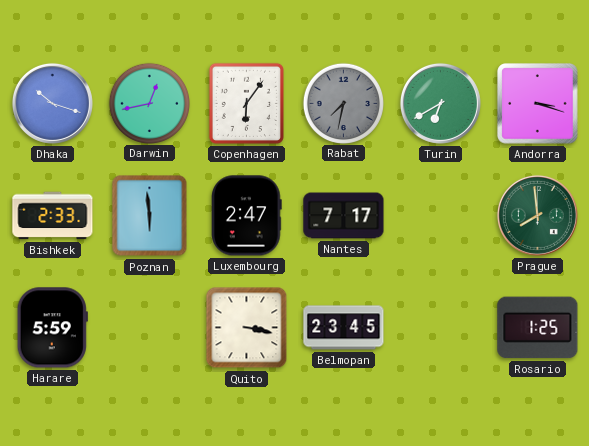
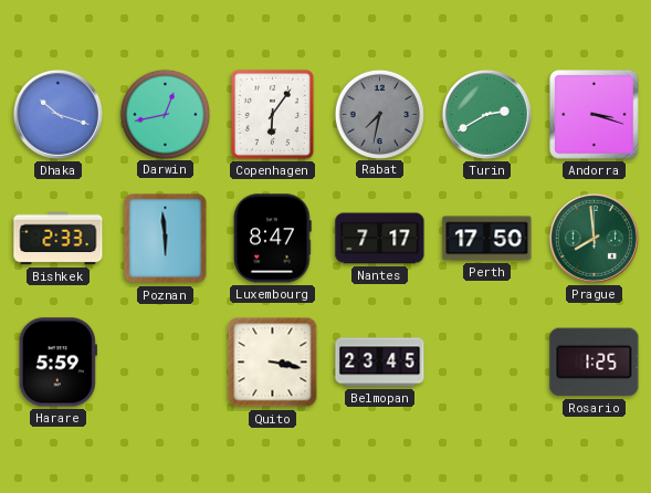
Turin: 6:40 -> 2:40
Luxembourg: 2:47 -> 8:47
Perth: none -> 17:50
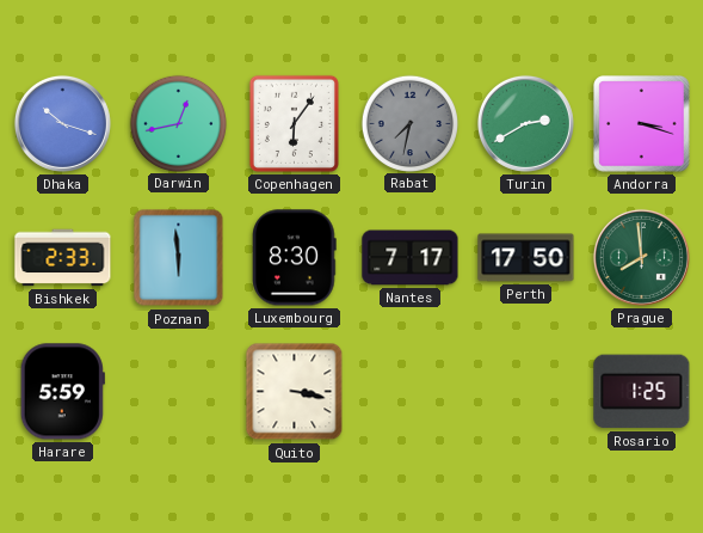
Luxembourg: 8:47 -> 8:30
Belmopan: 23:45 -> none
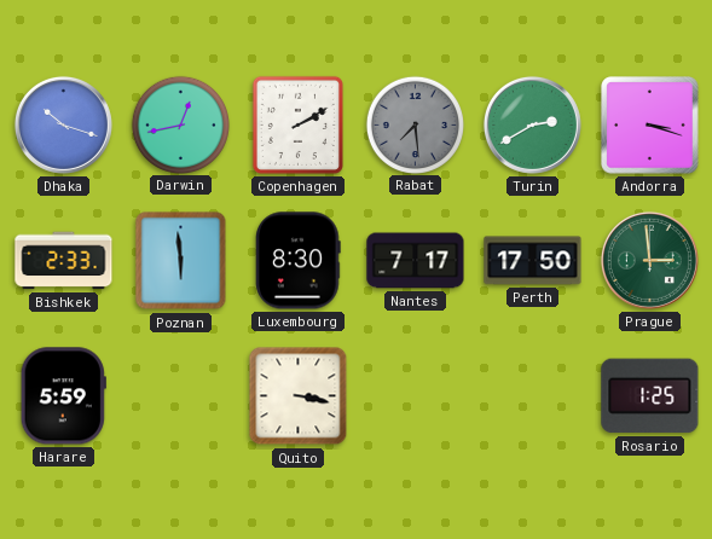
Copenhagen: 6:06 -> 2:10
Rabat: 7:32 -> 7:29
Prague: 7:59 -> 2:59
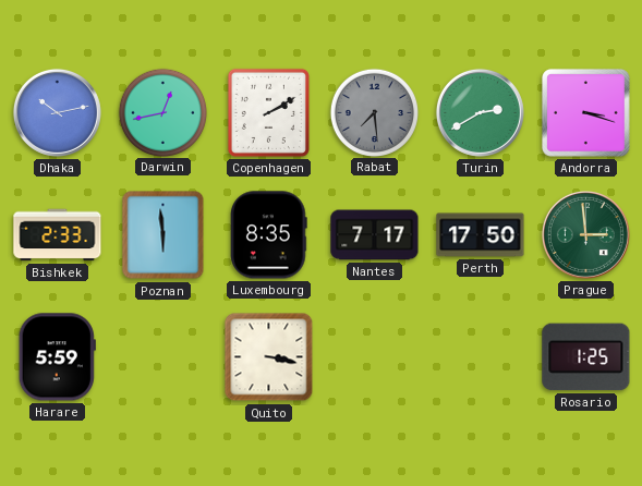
Dhaka: 10:18 -> 10:13
Luxembourg: 8:30 -> 8:35
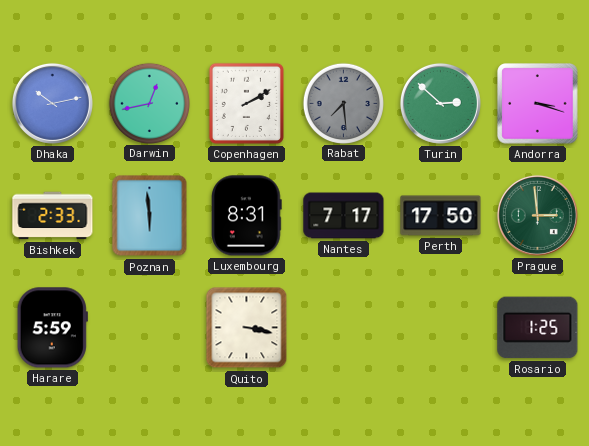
Turin: 2:40 -> 2:52
Luxembourg: 8:35 -> 8:31
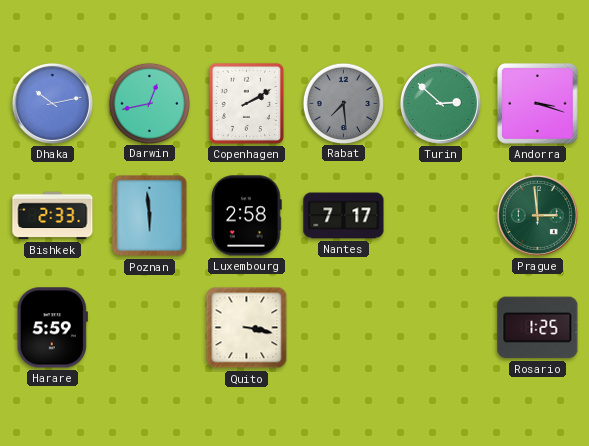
Luxembourg: 8:31 -> 2:58
Perth: 17:50 -> none
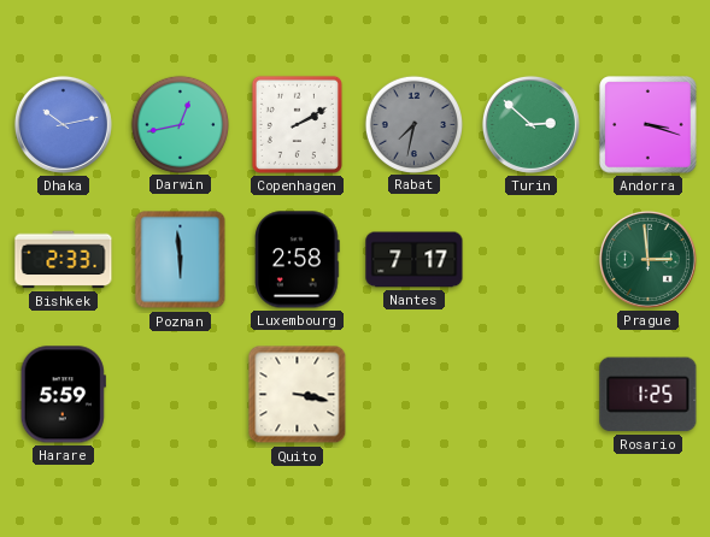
Rabat: 7:29 -> 7:32
